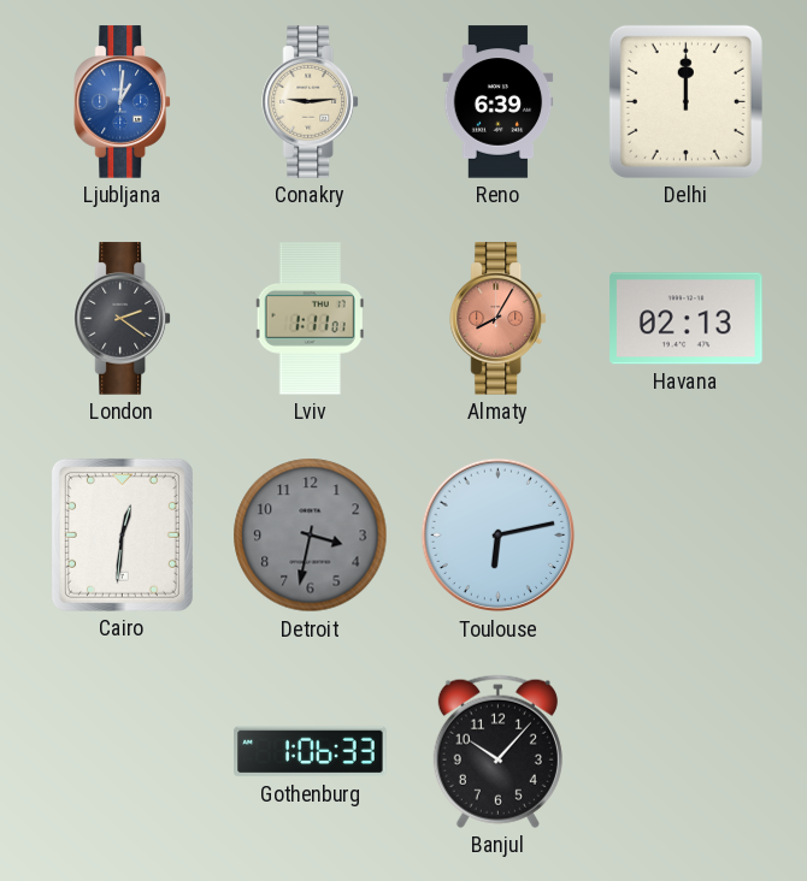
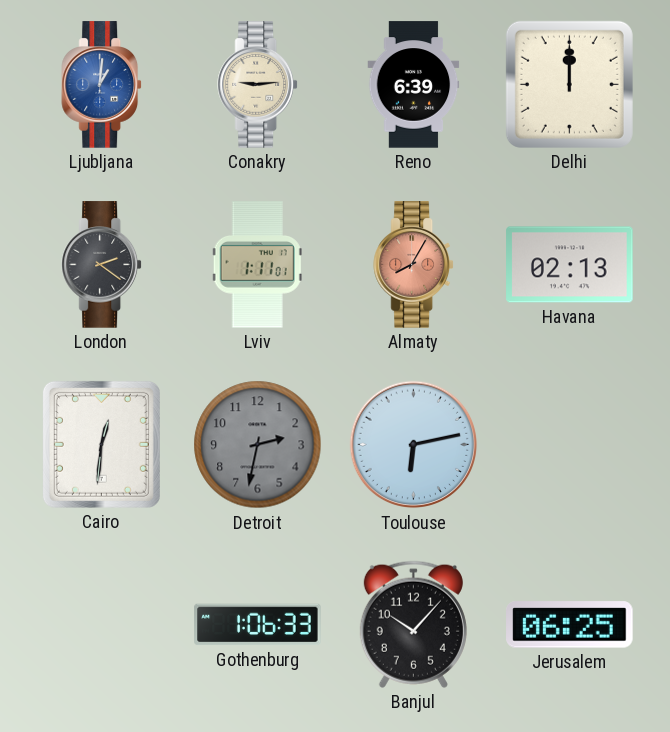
Detroit: 3:32 -> 2:32
Jerusalem: none -> 06:25
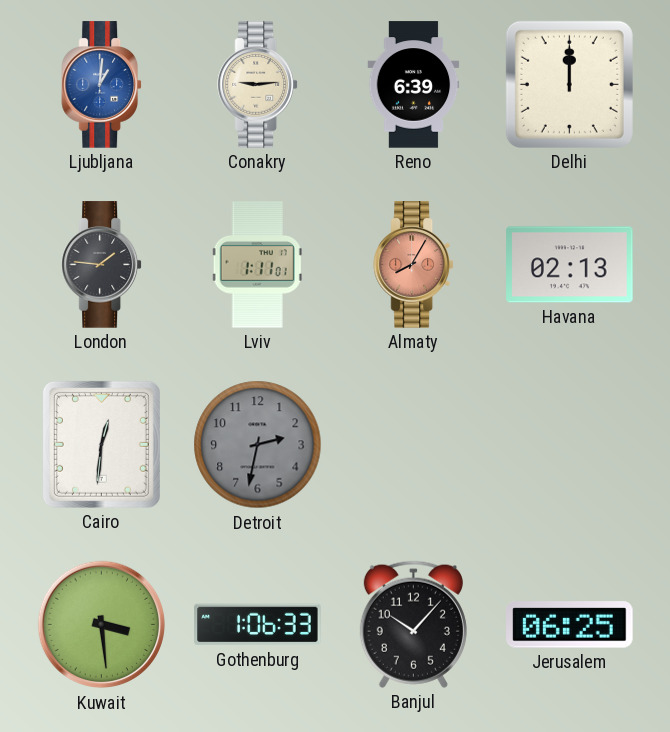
London: 2:21 -> 1:46
Toulouse: 6:13 -> none
Kuwait: none -> 3:29
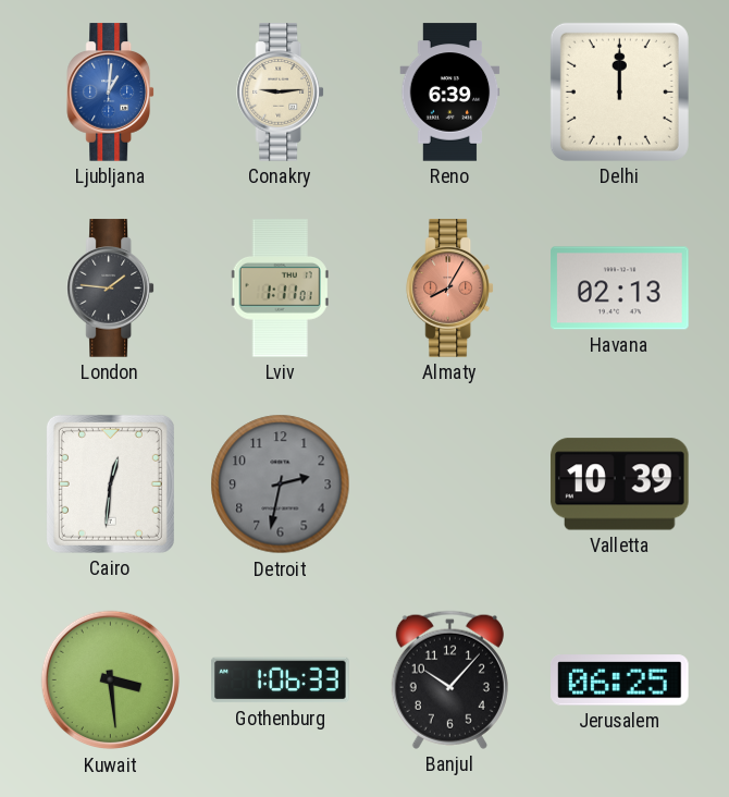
Valletta: none -> 10:39
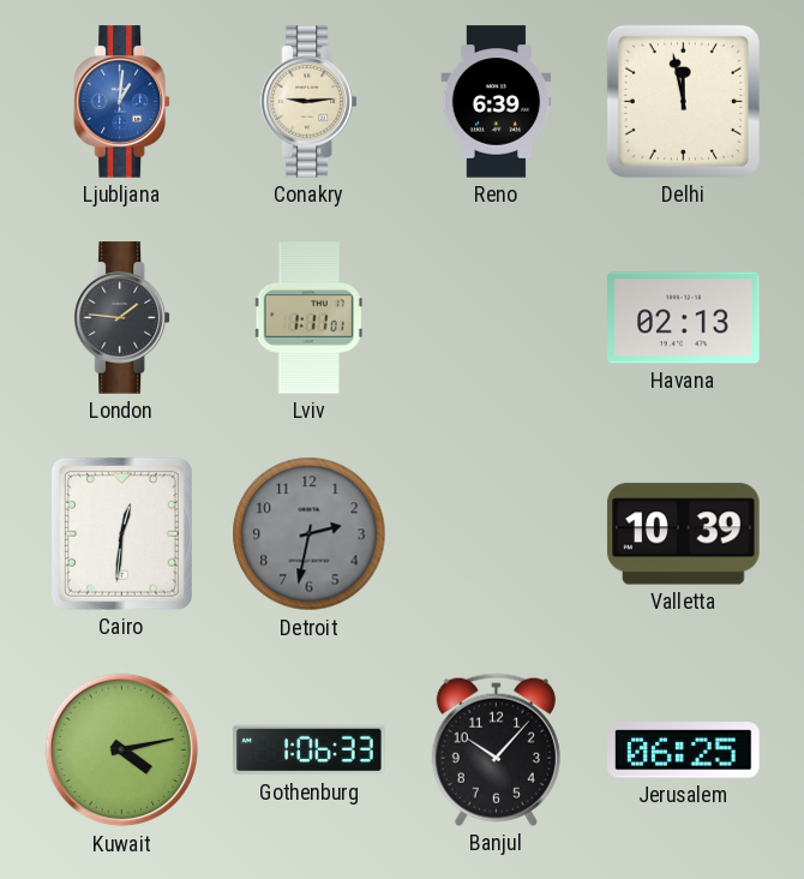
Delhi: 12:00 -> 11:58
Almaty: 8:05 -> none
Kuwait: 3:29 -> 4:13
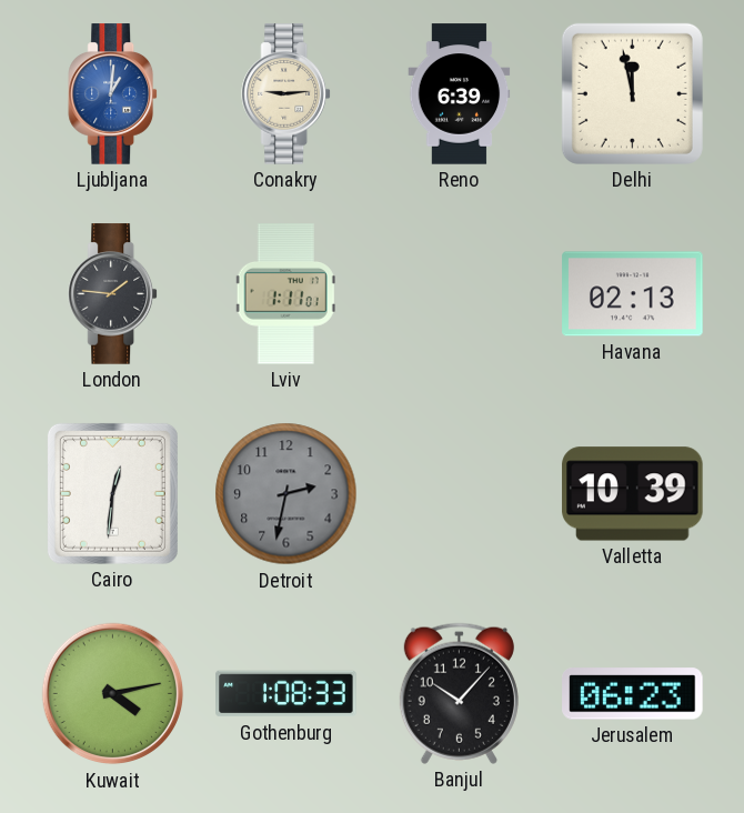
Gothenburg: 1:06 -> 1:08
Jerusalem: 06:25 -> 06:23
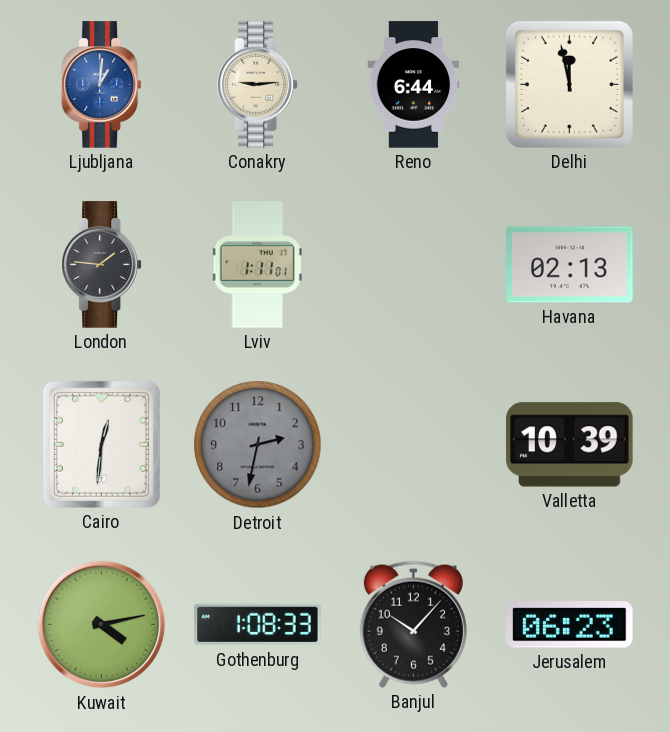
Reno: 6:39 -> 6:44
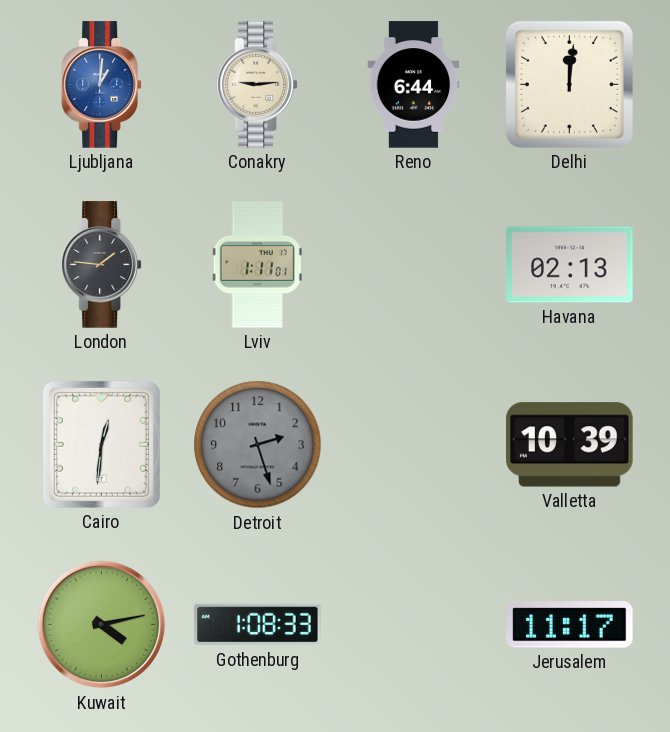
Delhi: 11:58 -> 12:01
Detroit: 2:32 -> 2:27
Banjul: 10:07 -> none
Jerusalem: 06:23 -> 11:17
